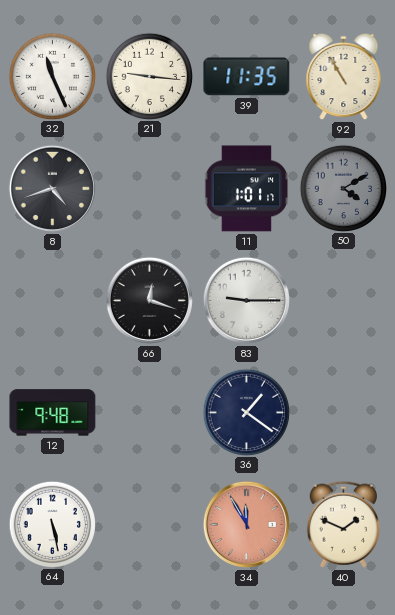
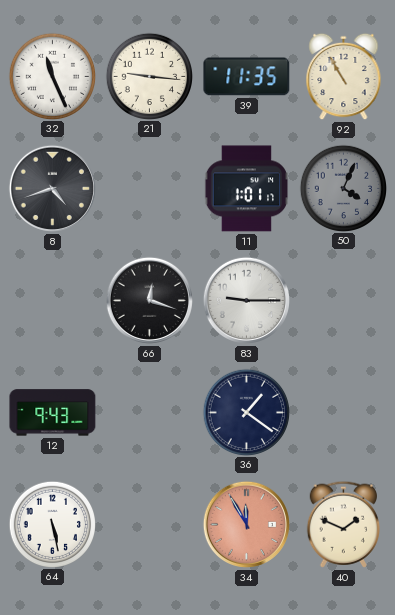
50: 4:10 -> 4:04
12: 9:48 -> 9:43
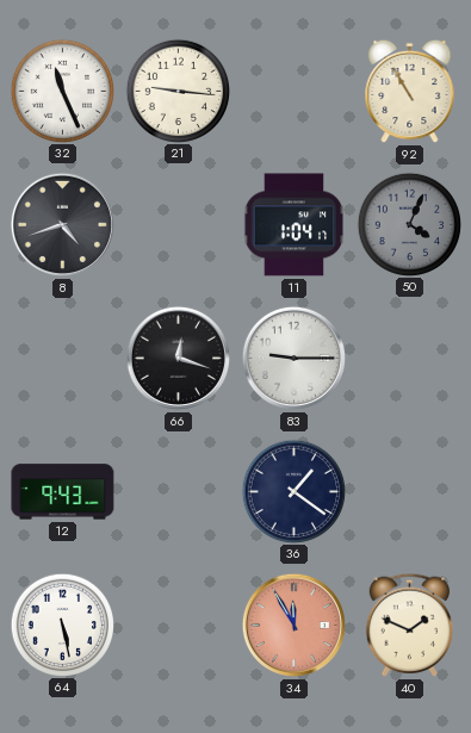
39: 11:35 -> none
11: 1:01 -> 1:04
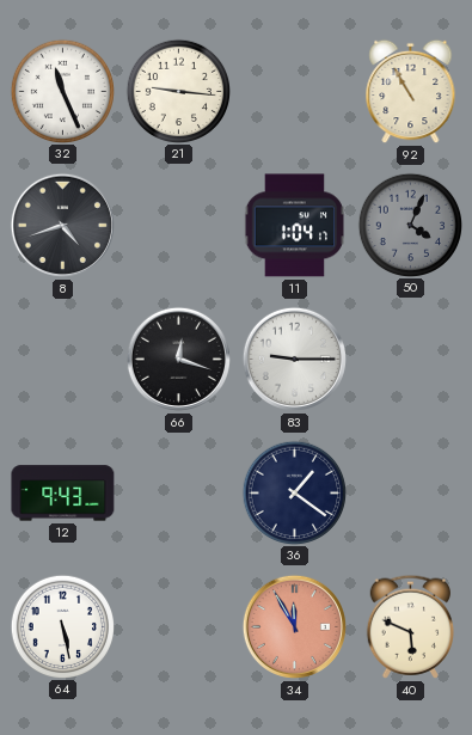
40: 1:49 -> 5:49
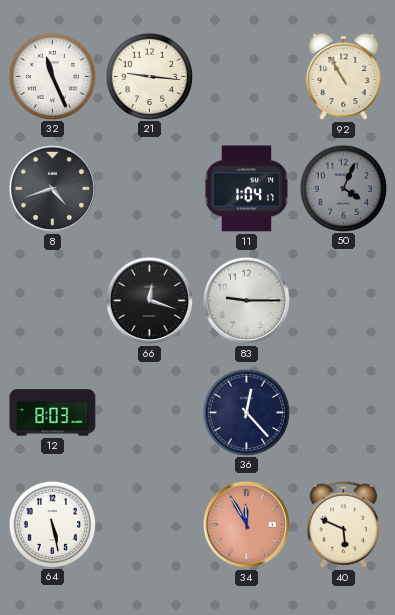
12: 9:43 -> 8:03
36: 1:21 -> 12:23
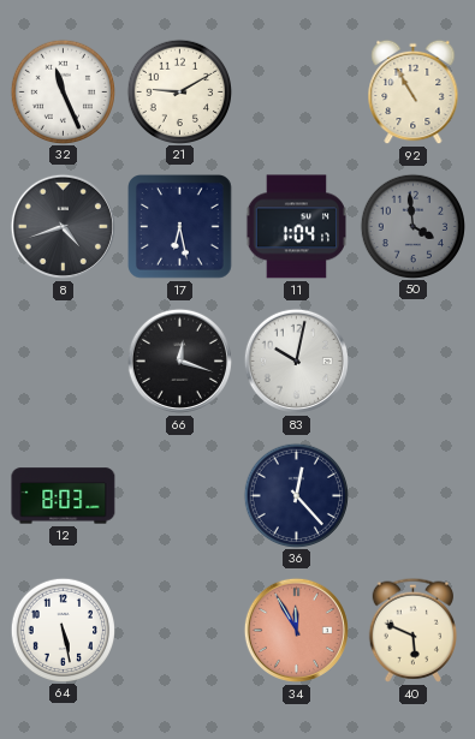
21: 9:16 -> 9:10
17: none -> 6:28
50: 4:04 -> 3:59
83: 9:15 -> 10:02
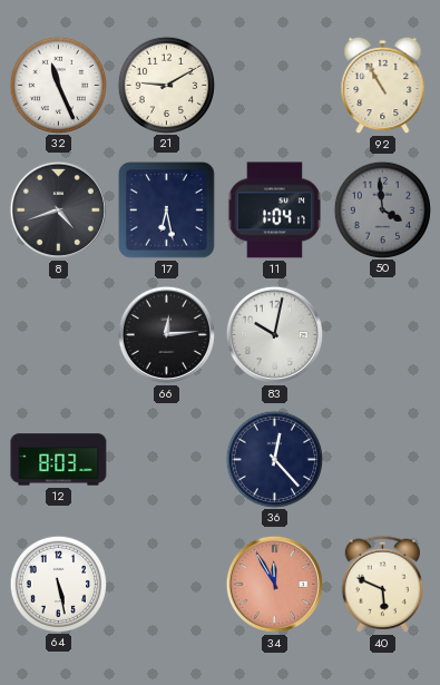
66: 12:18 -> 12:14
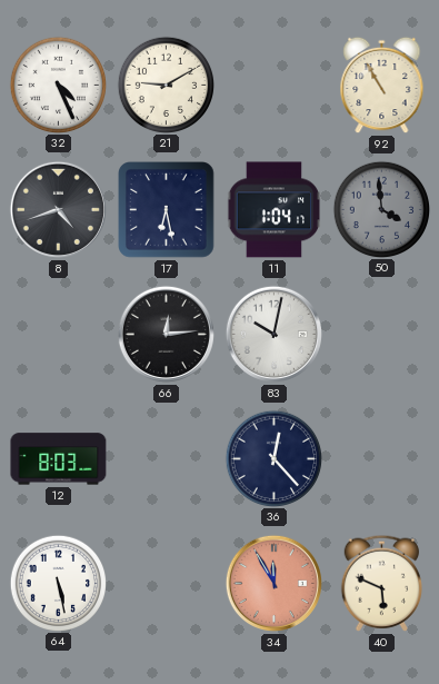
32: 11:26 -> 4:26
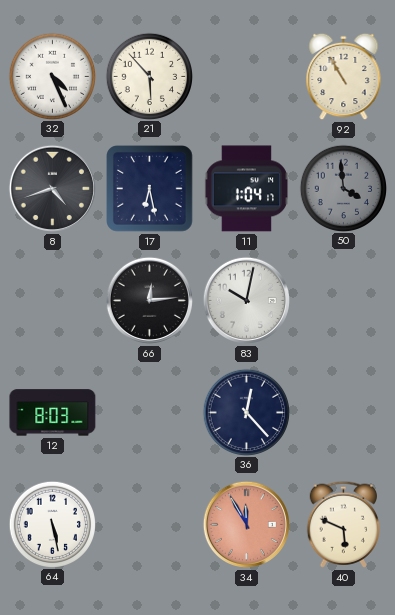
21: 9:10 -> 5:53
